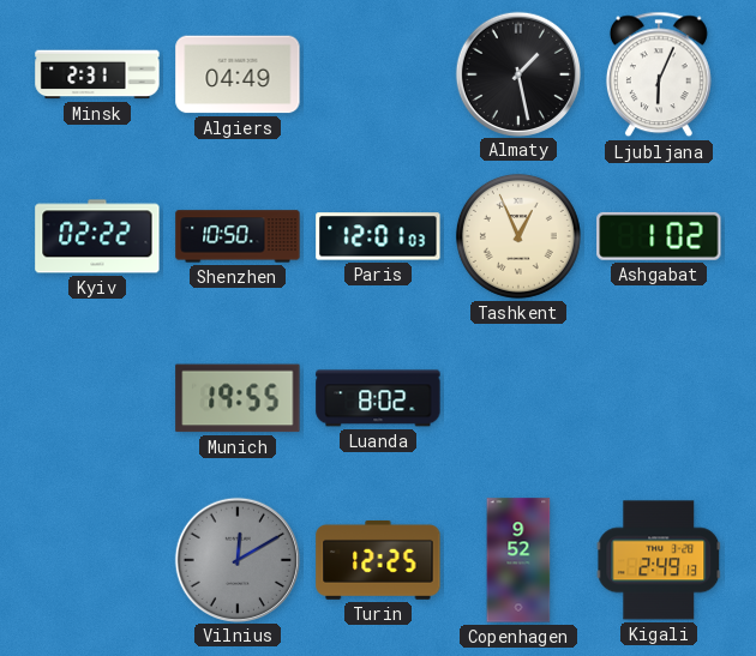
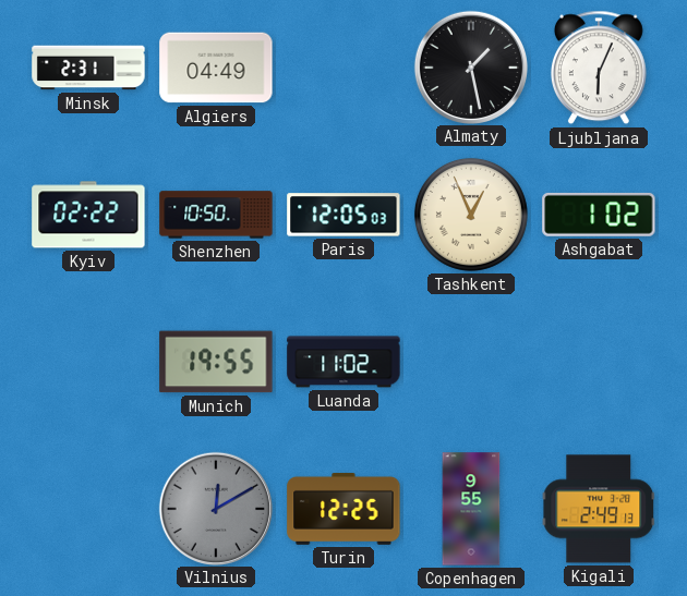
Paris: 12:01 -> 12:05
Luanda: 8:02 -> 11:02
Copenhagen: 9:52 -> 9:55
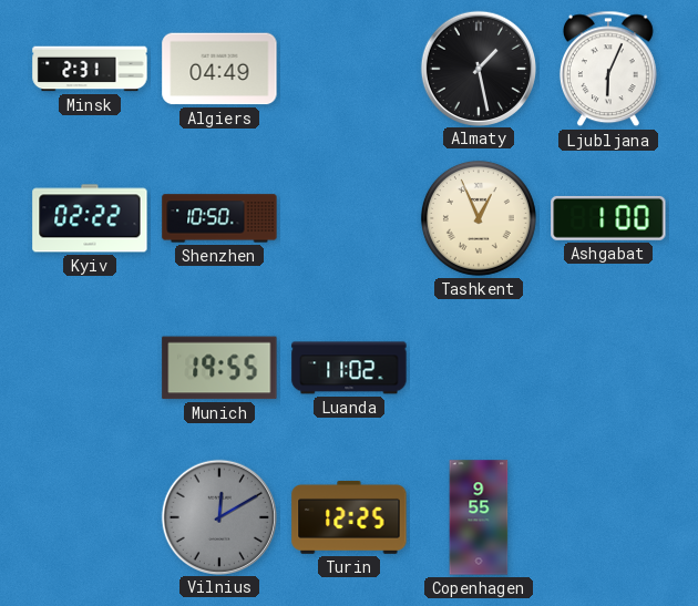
Paris: 12:05 -> none
Ashgabat: 1:02 -> 1:00
Kigali: 2:49 -> none
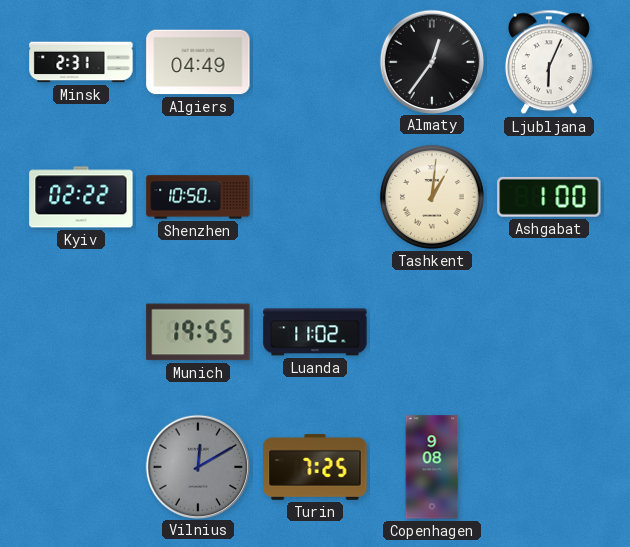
Almaty: 1:28 -> 12:36
Tashkent: 12:56 -> 1:01
Turin: 12:25 -> 7:25
Copenhagen: 9:55 -> 9:08
